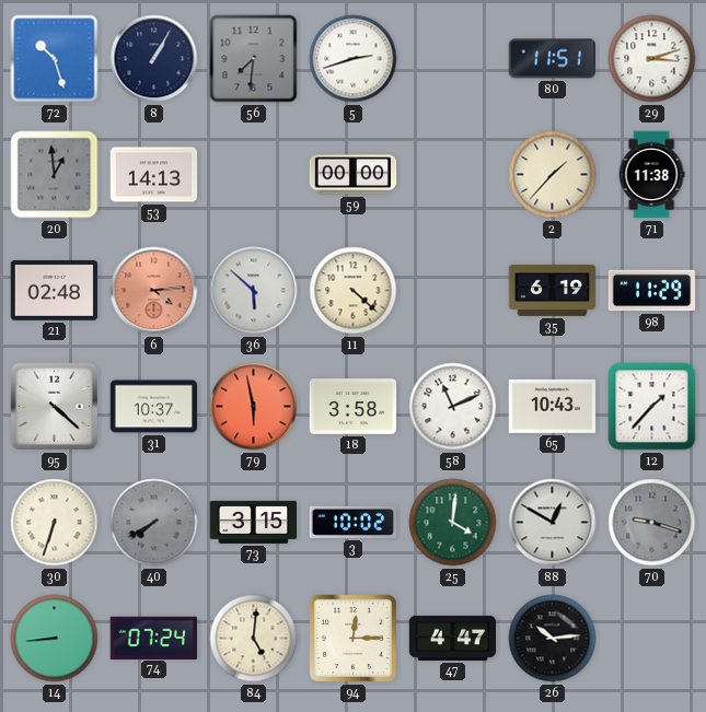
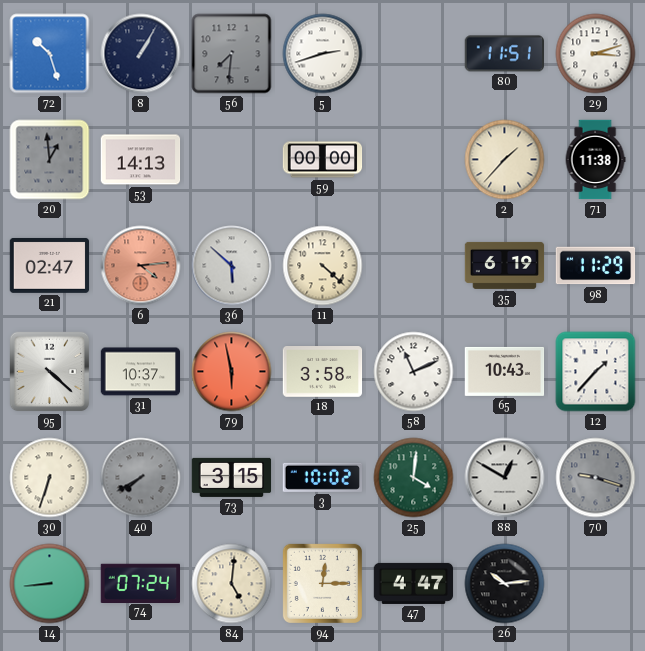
21: 02:48 -> 02:47
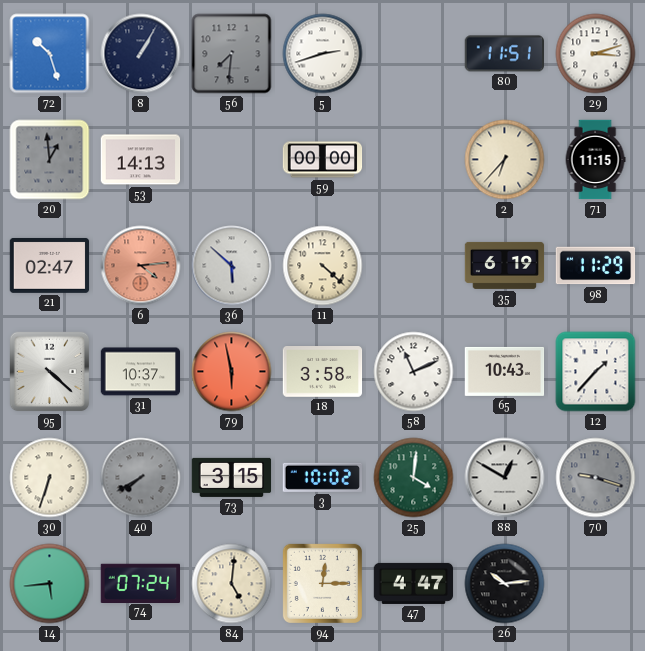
2: 1:37 -> 6:37
71: 11:38 -> 11:15
14: 8:44 -> 5:44
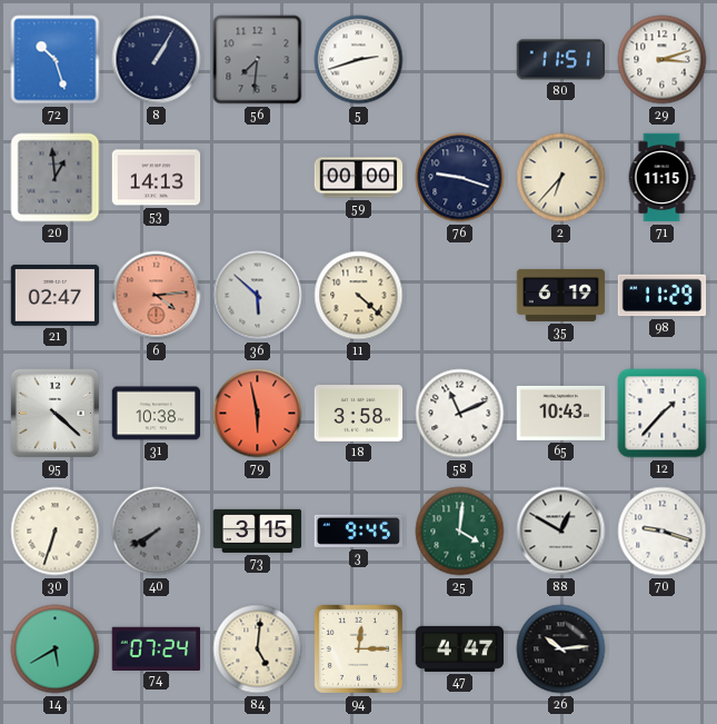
76: none -> 9:18
31: 10:37 -> 10:38
3: 10:02 -> 9:45
70 dial: grey -> white
14: 5:44 -> 5:40
